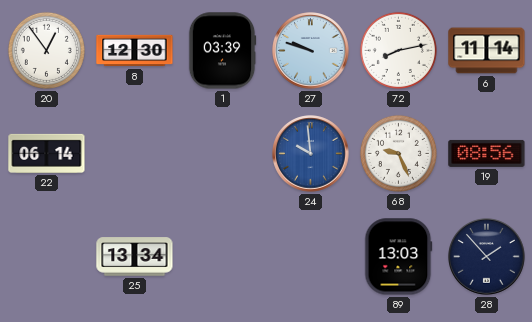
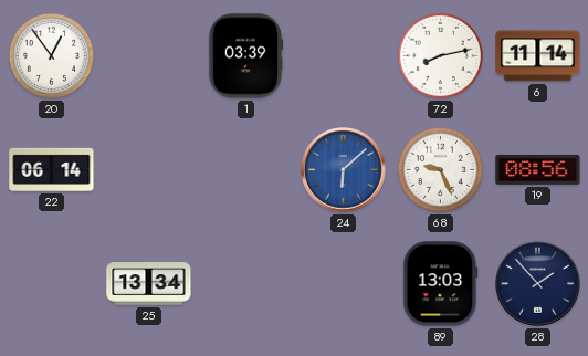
8: 12:30 -> none
27: 9:48 -> none
24: 9:59 -> 6:08
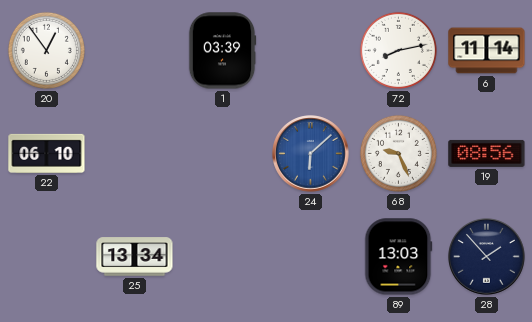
22: 06:14 -> 06:10
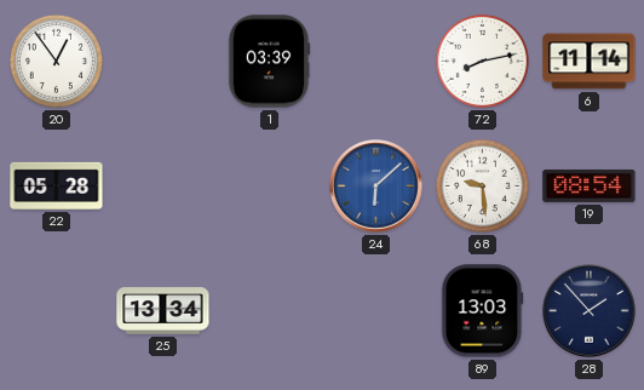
22: 06:10 -> 05:28
68: 9:26 -> 9:29
19: 08:56 -> 08:54
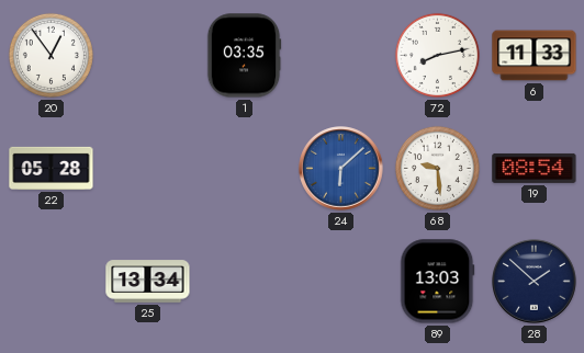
1: 03:39 -> 03:35
6: 11:14 -> 11:33
28: 1:53 -> 1:52
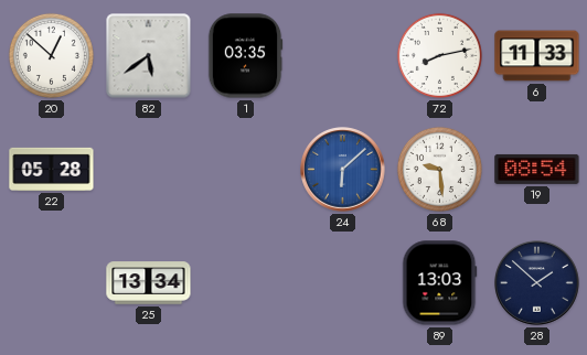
20: 12:54 -> 12:52
82: none -> 5:39
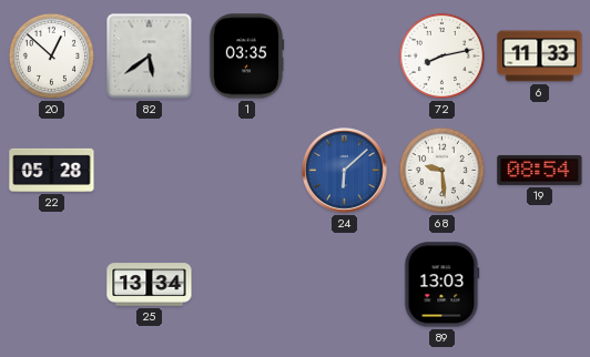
28: 1:52 -> none
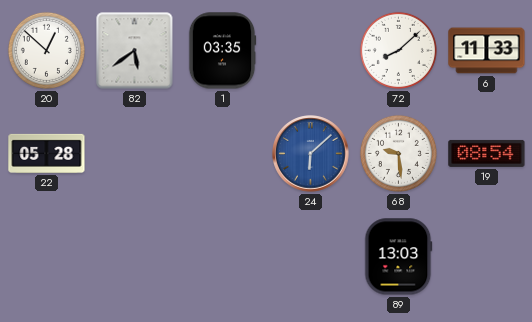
72: 8:13 -> 8:08
25: 13:34 -> none
